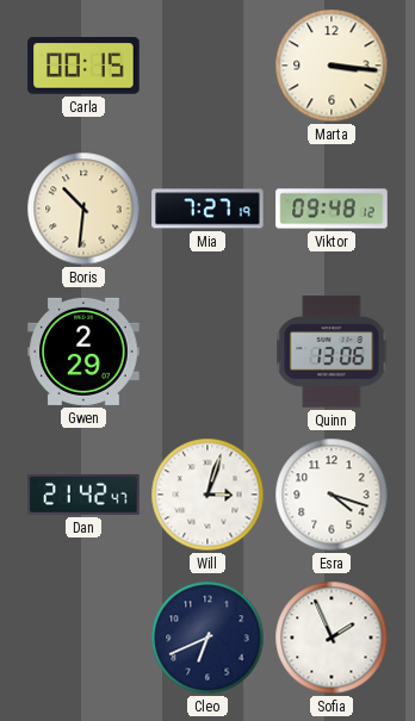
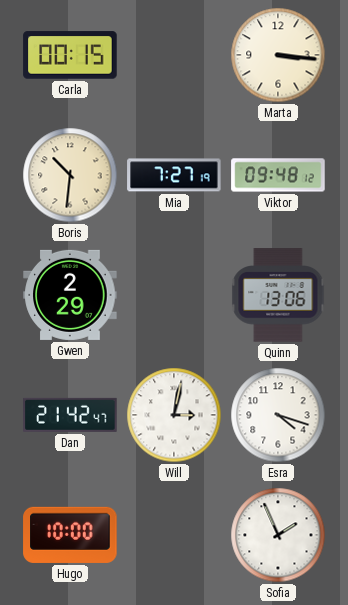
Will: 3:03 -> 3:02
Hugo: none -> 10:00
Cleo: 6:41 -> none
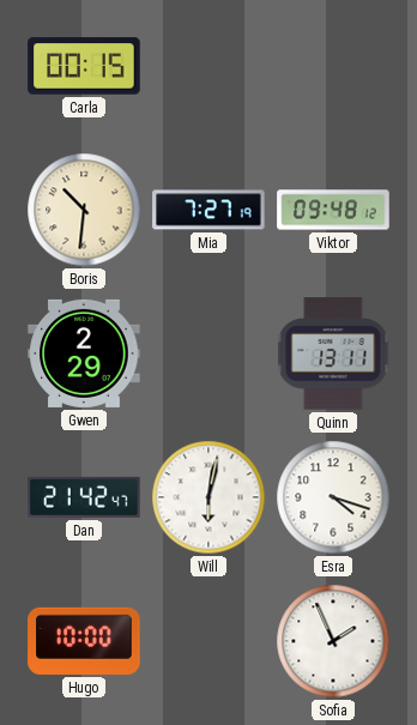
Marta: 3:16 -> none
Quinn: 13:06 -> 13:11
Will: 3:02 -> 6:02
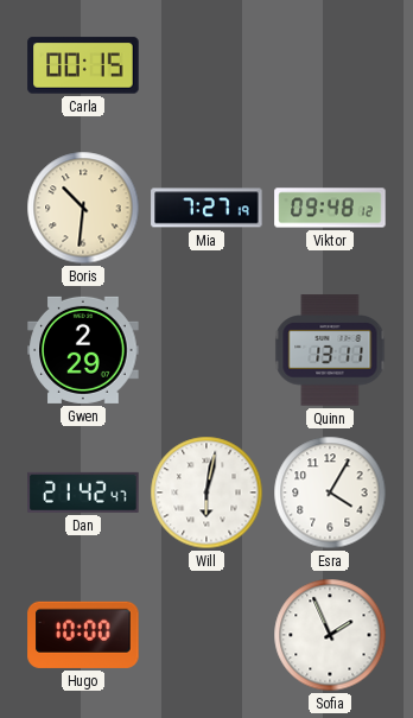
Esra: 4:18 -> 4:05
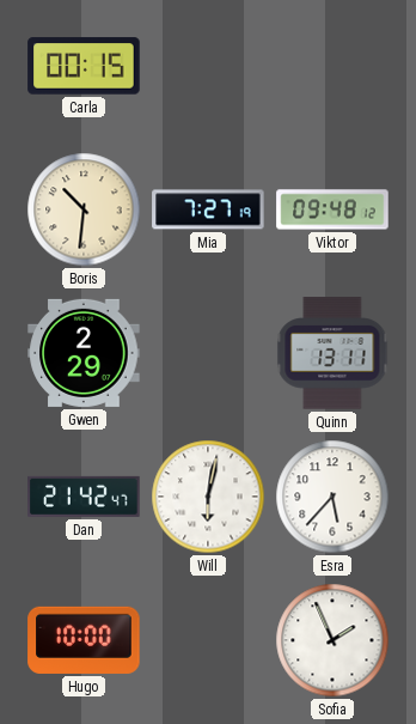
Esra: 4:05 -> 5:37
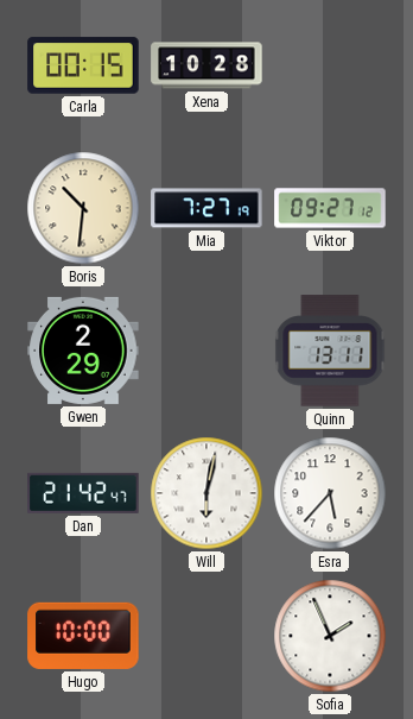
Xena: none -> 10:28
Viktor: 09:48 -> 09:27
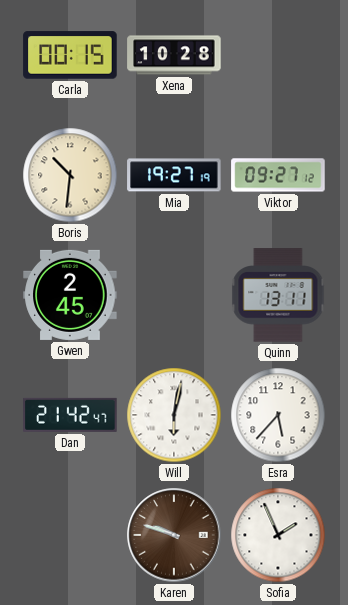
Mia: 7:27 -> 19:27
Gwen: 2:29 -> 2:45
Hugo: 10:00 -> none
Karen: none -> 9:48
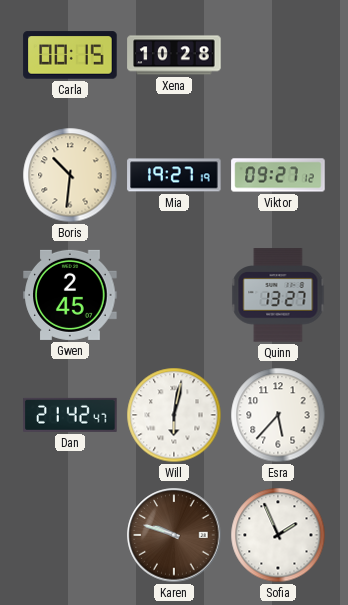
Quinn: 13:11 -> 13:27
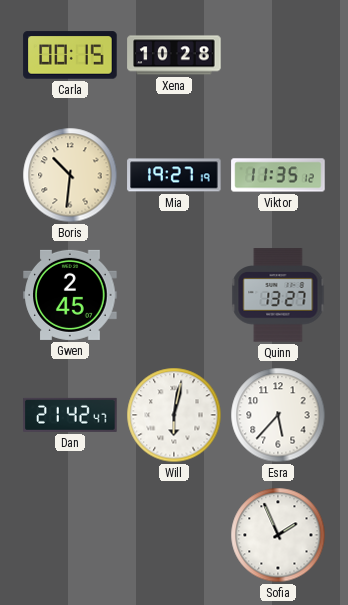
Viktor: 09:27 -> 11:35
Karen: 9:48 -> none
